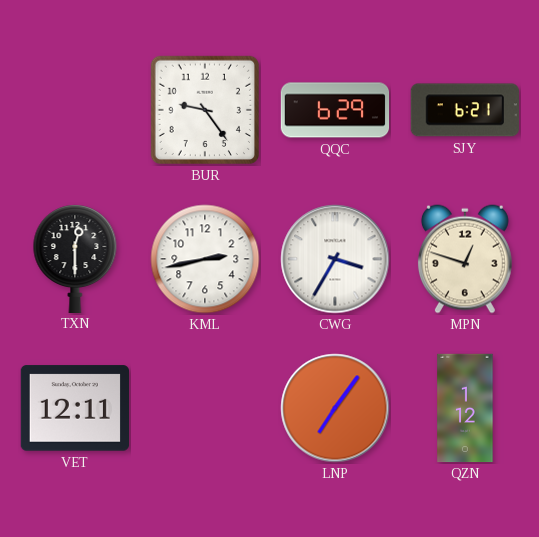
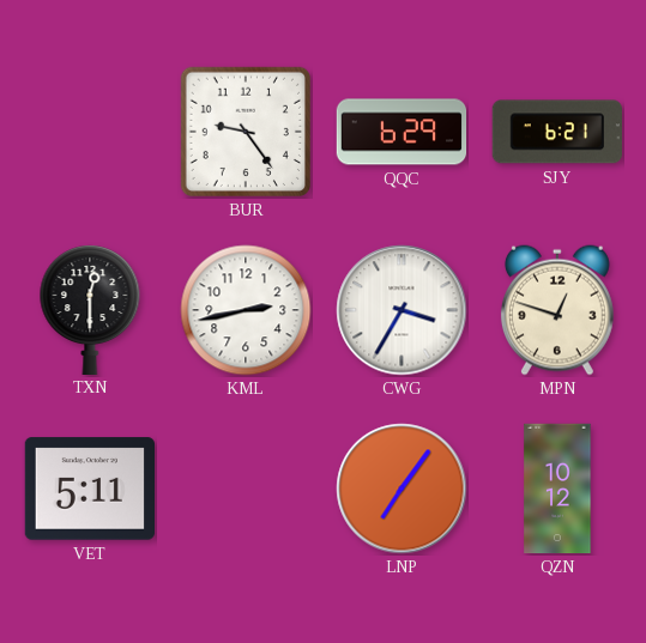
VET: 12:11 -> 5:11
QZN: 1:12 -> 10:12
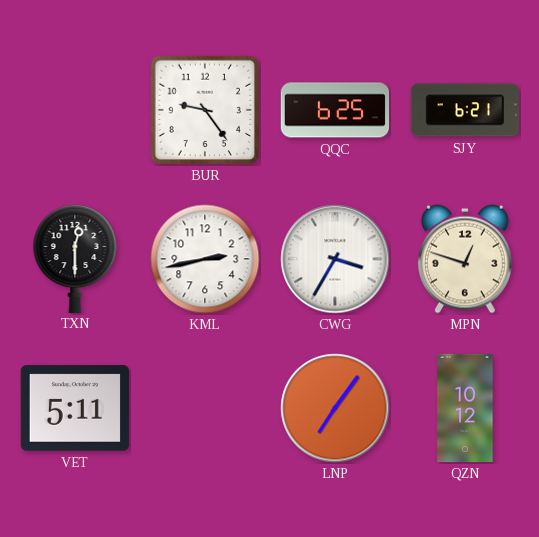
QQC: 6:29 -> 6:25
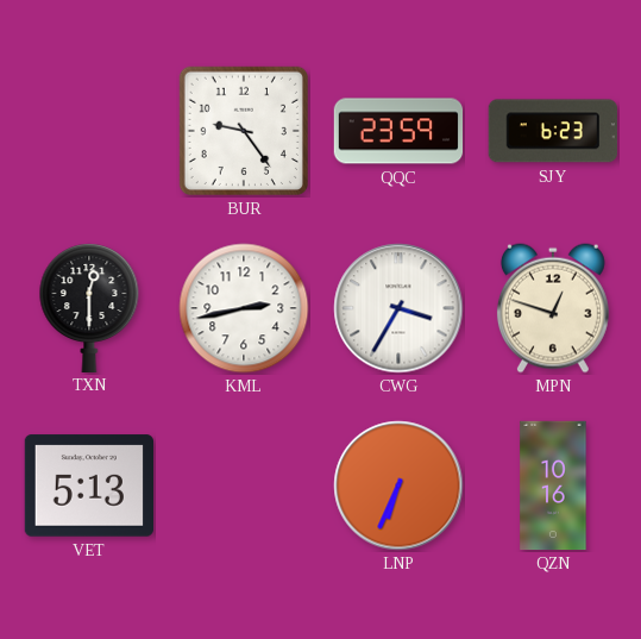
QQC: 6:25 -> 23:59
SJY: 6:21 -> 6:23
VET: 5:11 -> 5:13
LNP: 7:06 -> 6:34
QZN: 10:12 -> 10:16
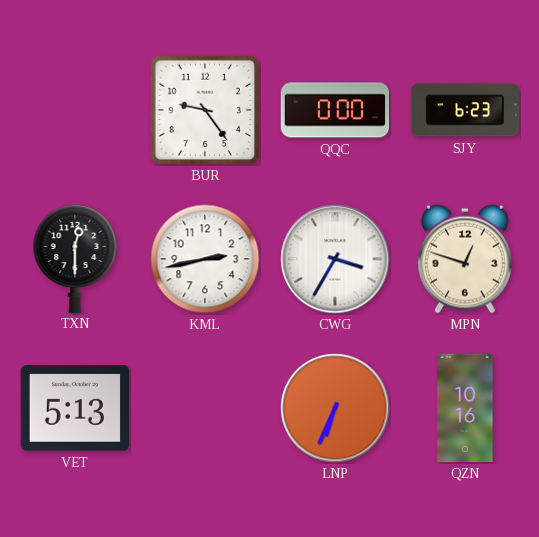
QQC: 23:59 -> 0:00
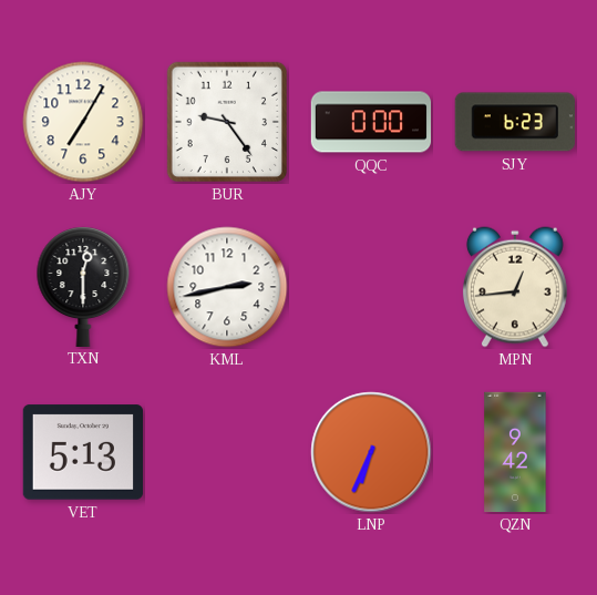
AJY: none -> 7:05
CWG: 3:35 -> none
MPN: 12:48 -> 12:44
QZN: 10:16 -> 9:42
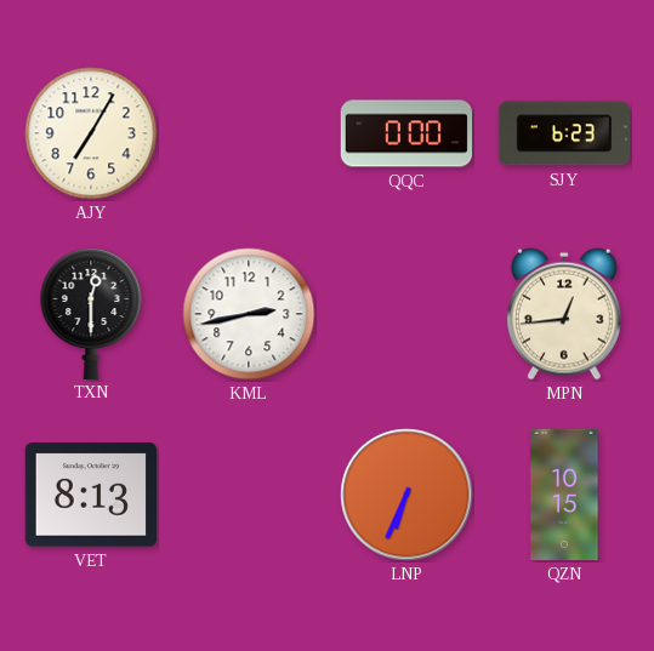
BUR: 9:24 -> none
VET: 5:13 -> 8:13
QZN: 9:42 -> 10:15
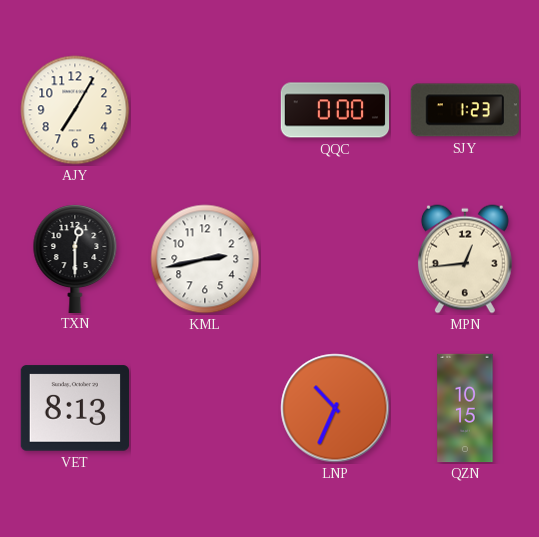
SJY: 6:23 -> 1:23
LNP: 6:34 -> 10:34
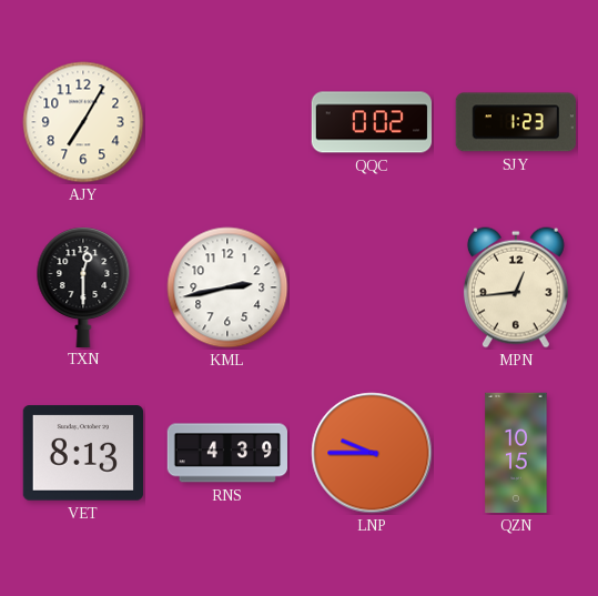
QQC: 0:00 -> 0:02
RNS: none -> 4:39
LNP: 10:34 -> 9:45
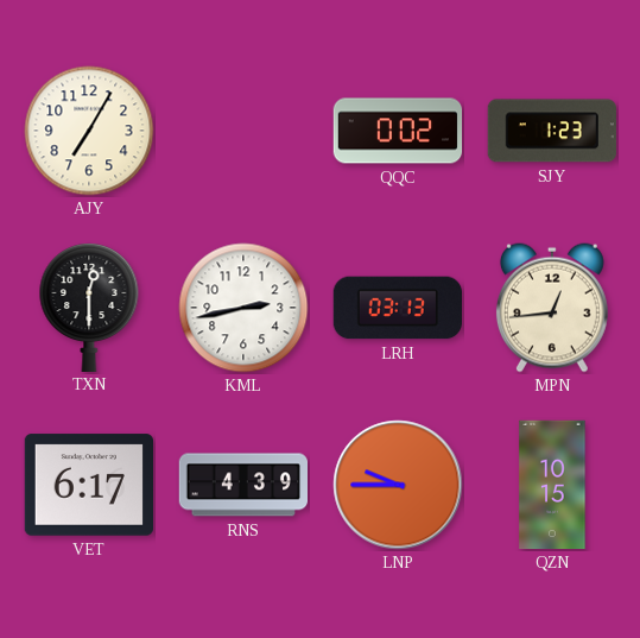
LRH: none -> 03:13
VET: 8:13 -> 6:17
